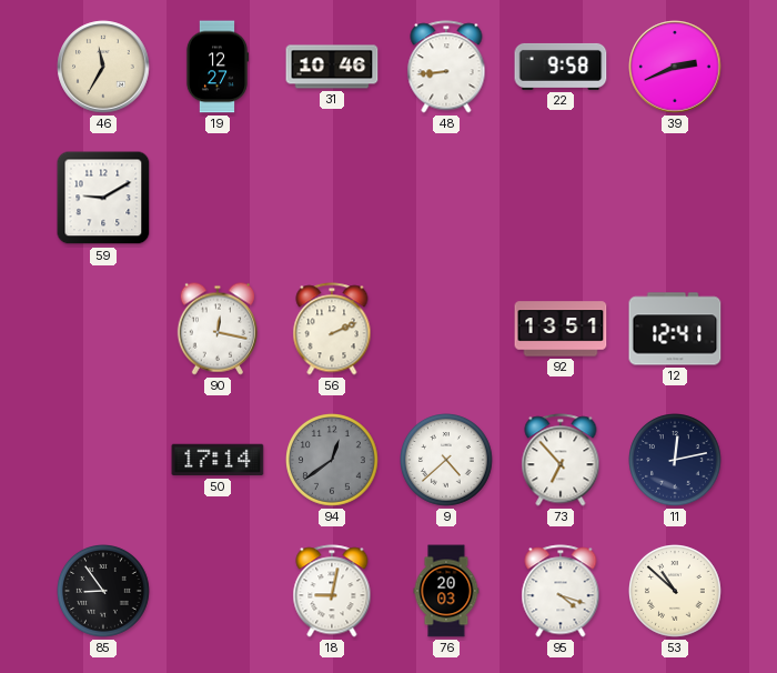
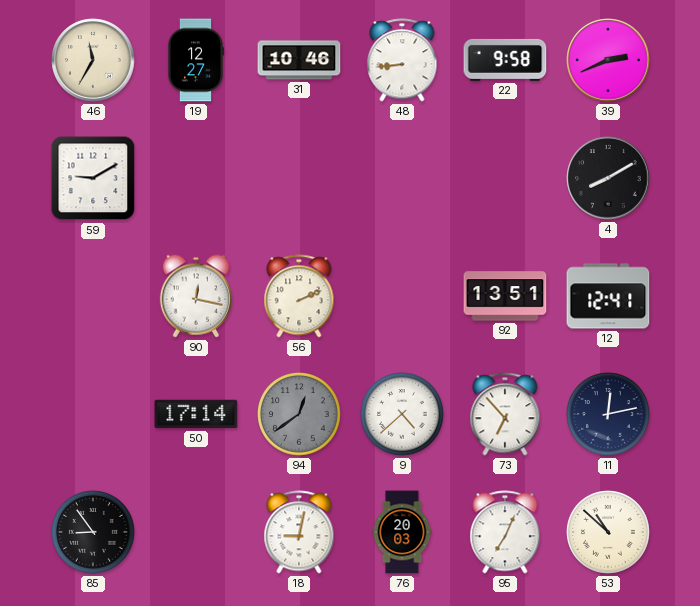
4: none -> 8:10
95: 4:18 -> 7:04
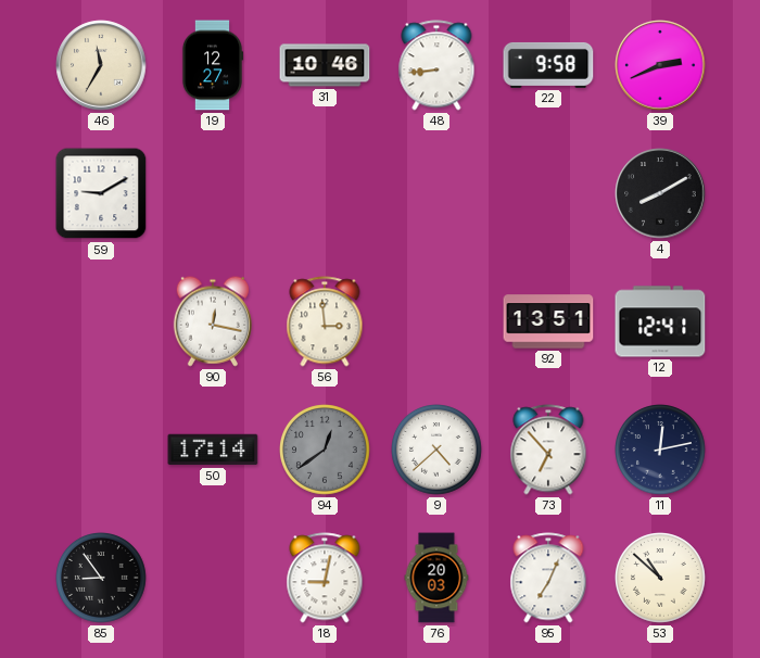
56: 2:11 -> 2:59
